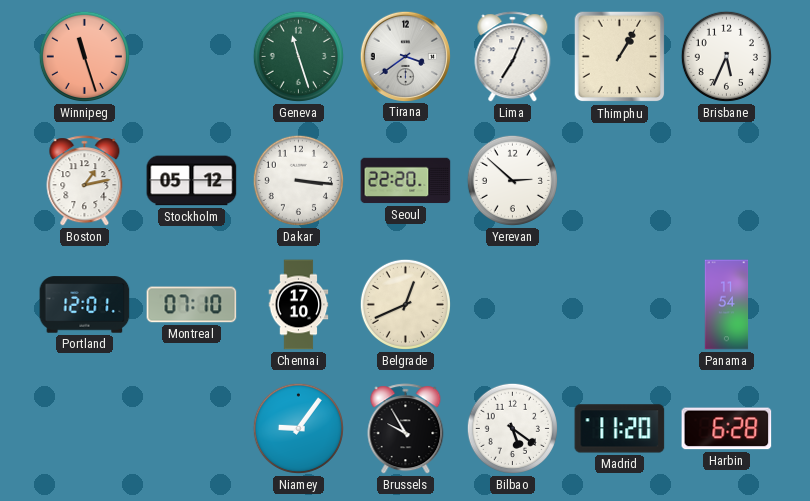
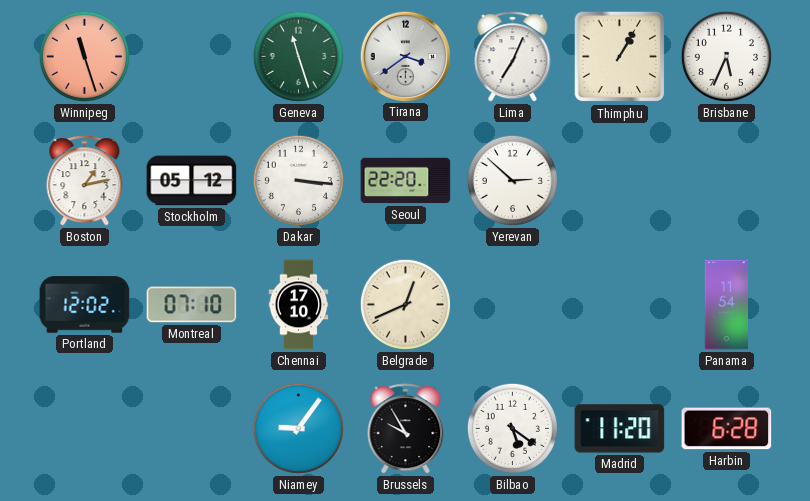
Portland: 12:01 -> 12:02
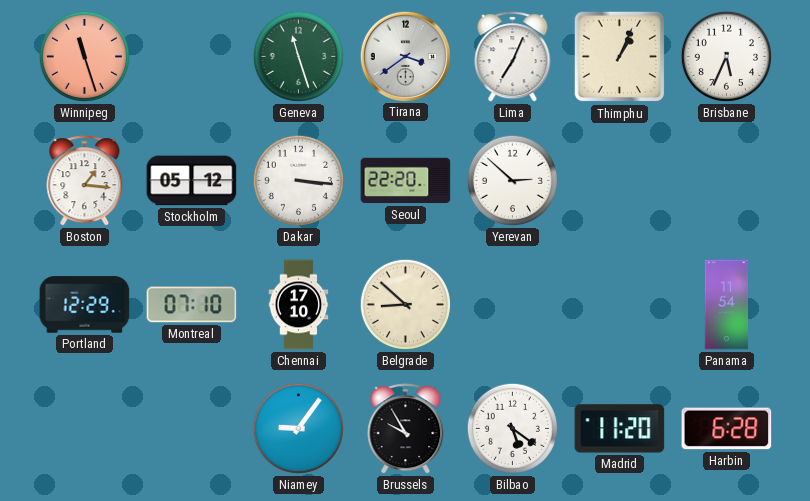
Thimphu: 1:05 -> 1:04
Boston: 1:13 -> 1:16
Portland: 12:02 -> 12:29
Belgrade: 12:41 -> 8:52
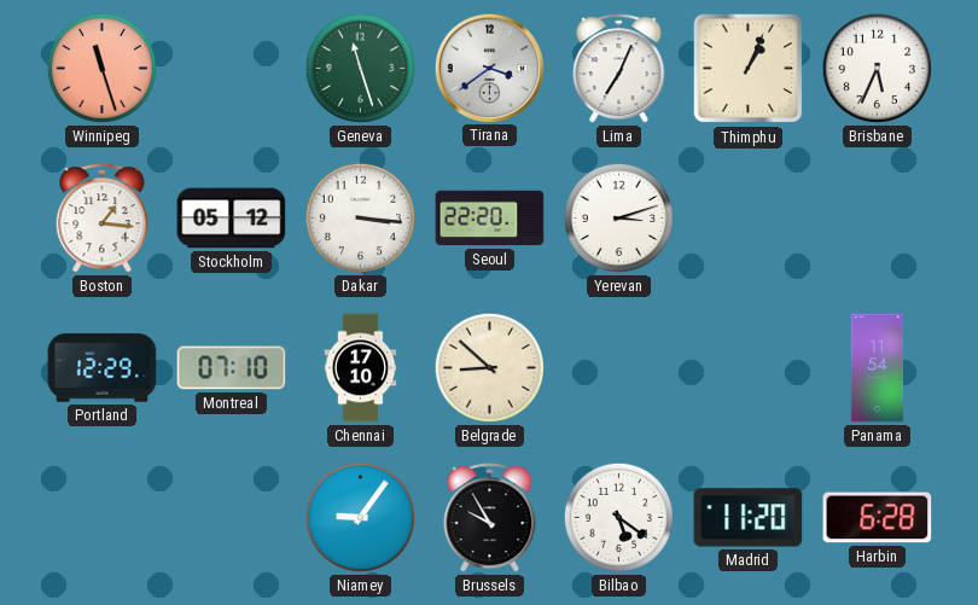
Yerevan: 2:52 -> 3:12
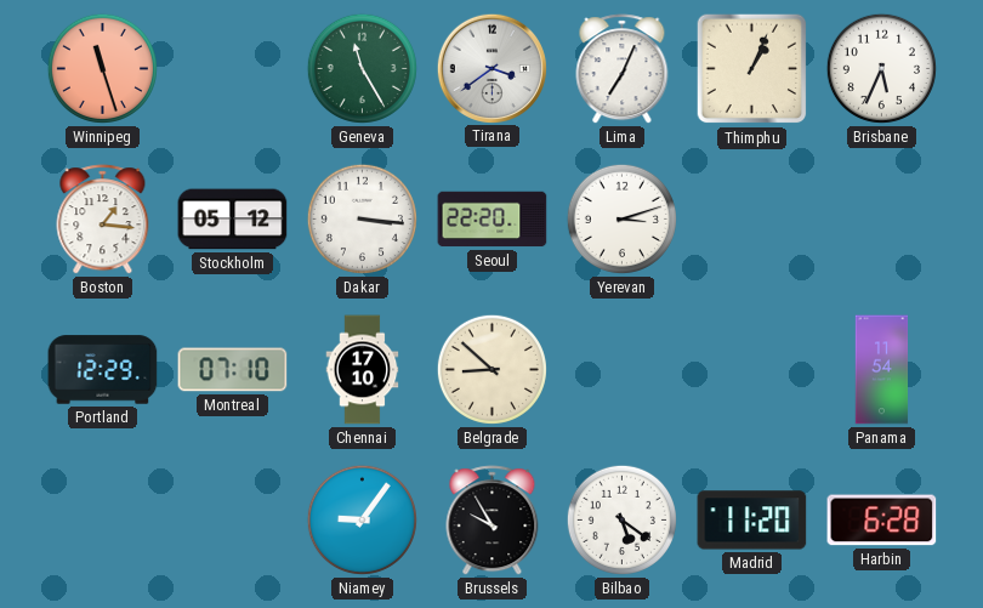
Geneva: 11:27 -> 11:25
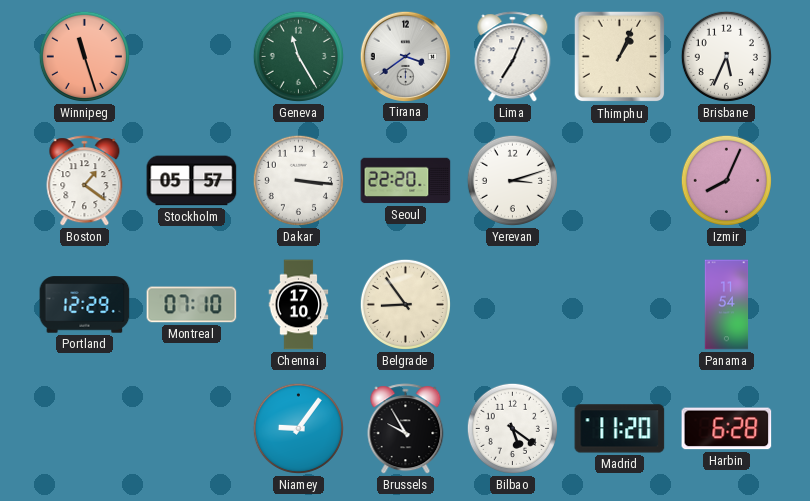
Boston: 1:16 -> 1:21
Stockholm: 05:12 -> 05:57
Izmir: none -> 8:04
Belgrade: 8:52 -> 8:54
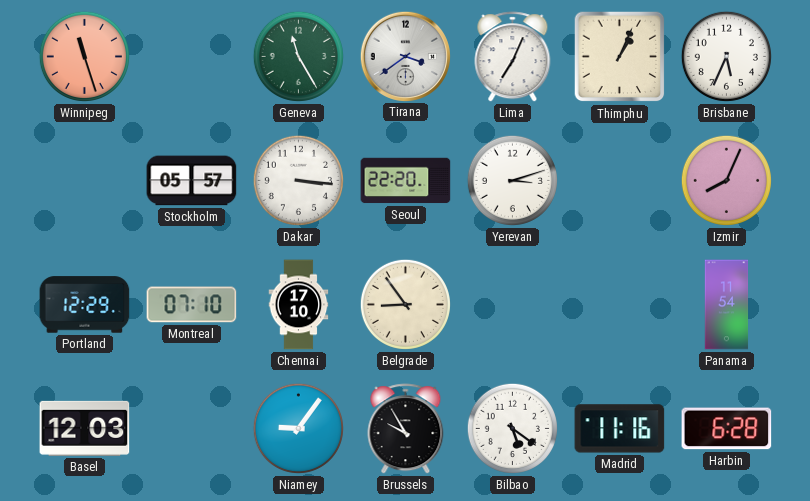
Boston: 1:21 -> none
Basel: none -> 12:03
Madrid: 11:20 -> 11:16
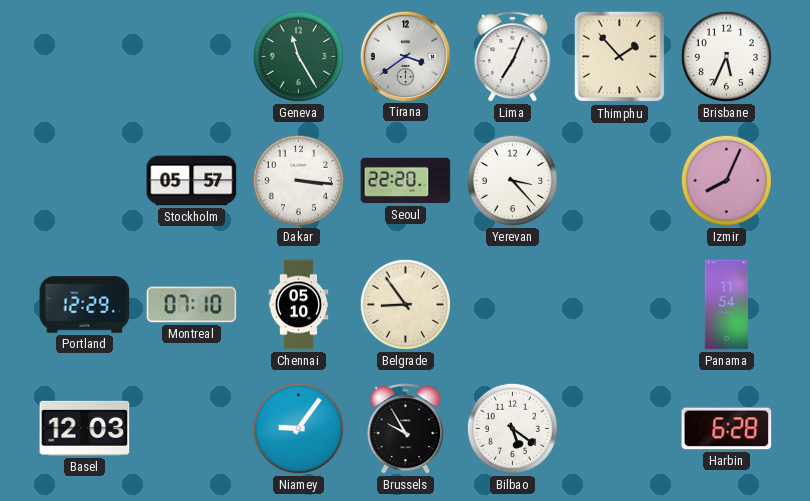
Winnipeg: 11:27 -> none
Thimphu: 1:04 -> 1:53
Yerevan: 3:12 -> 3:23
Chennai: 17:10 -> 05:10
Madrid: 11:16 -> none
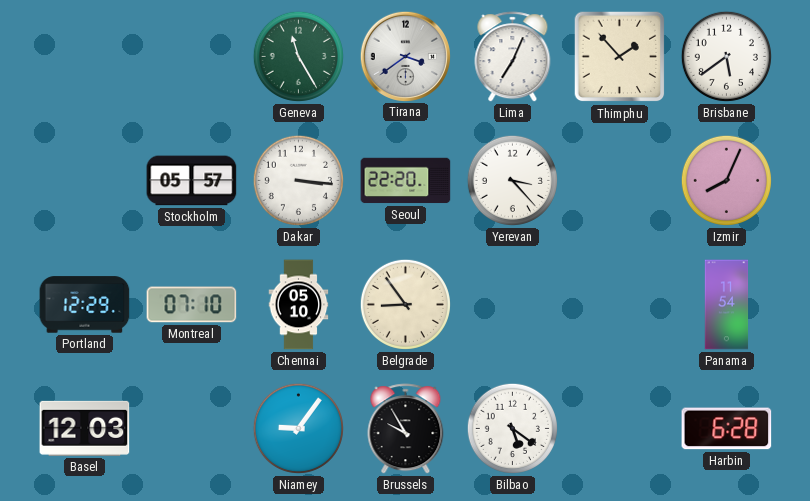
Brisbane: 5:34 -> 5:39
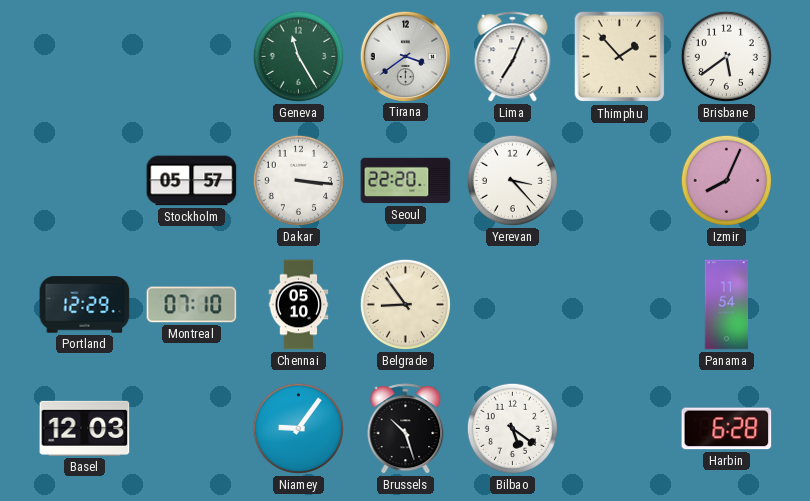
Brussels: 9:55 -> 10:27
